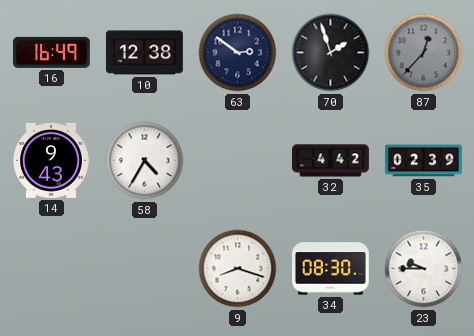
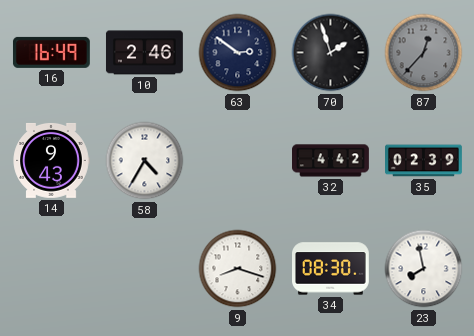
10: 12:38 -> 2:46
23: 9:45 -> 7:58
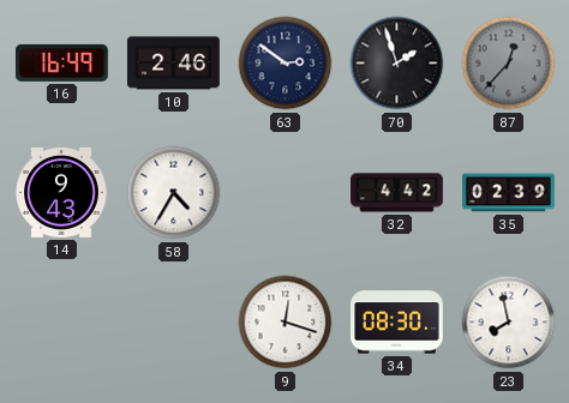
9: 8:18 -> 12:18
